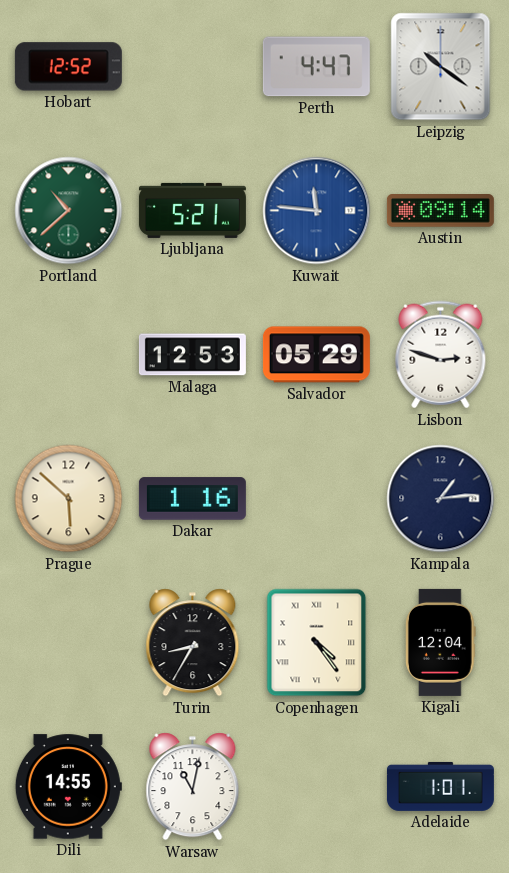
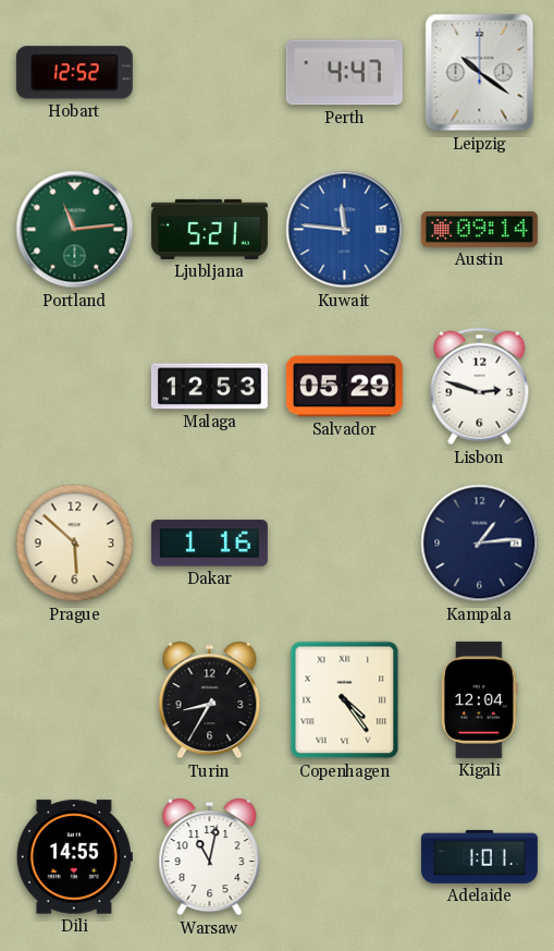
Portland: 10:38 -> 11:14
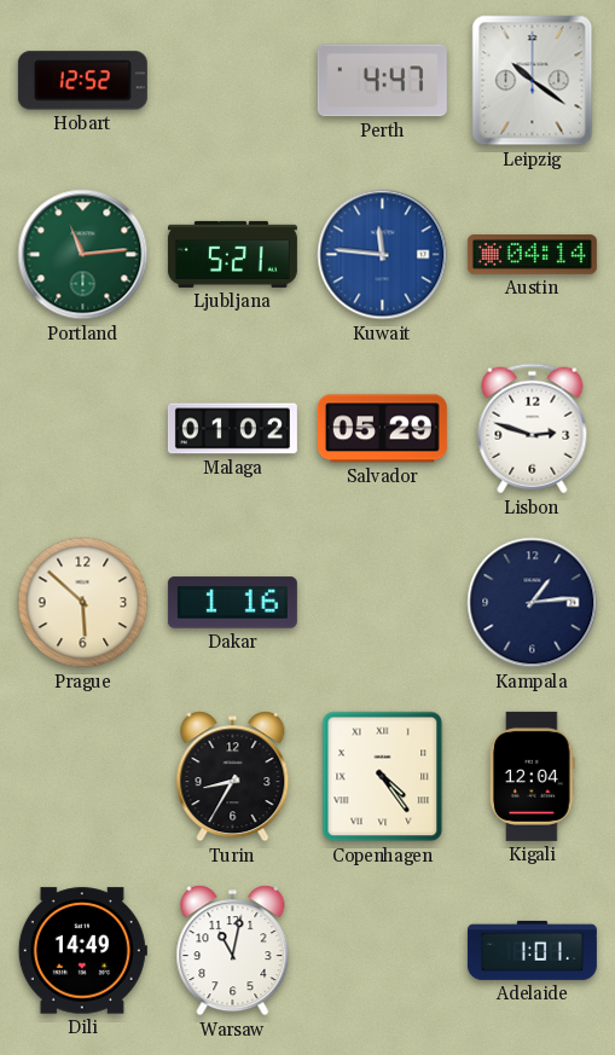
Austin: 09:14 -> 04:14
Malaga: 12:53 -> 01:02
Dili: 14:55 -> 14:49
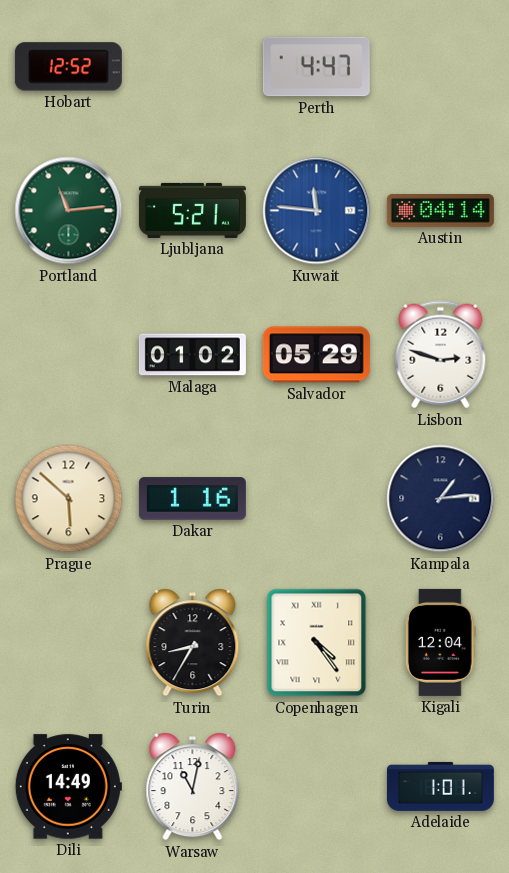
Leipzig: 10:21 -> none
